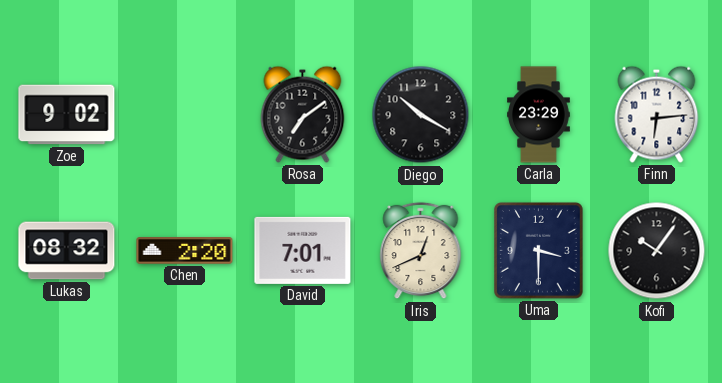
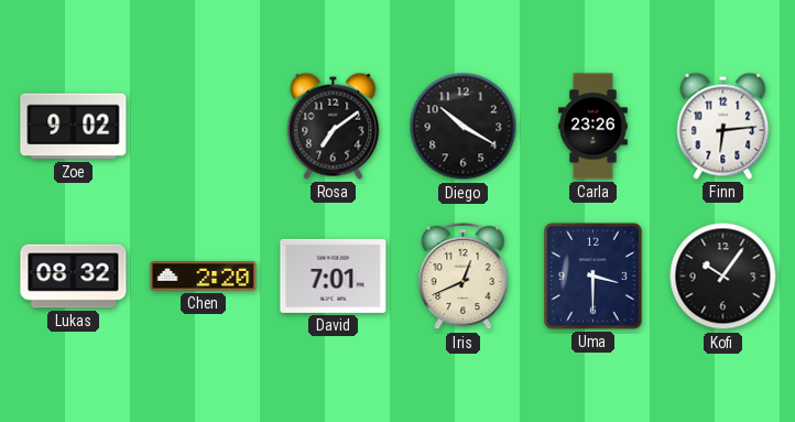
Carla: 23:29 -> 23:26
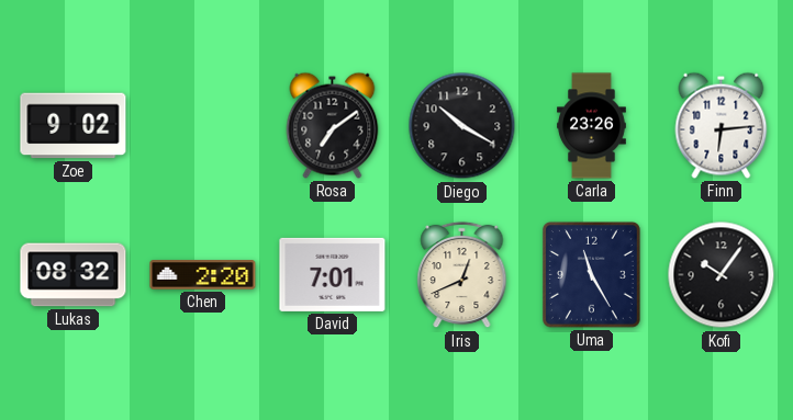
Uma: 3:30 -> 11:25
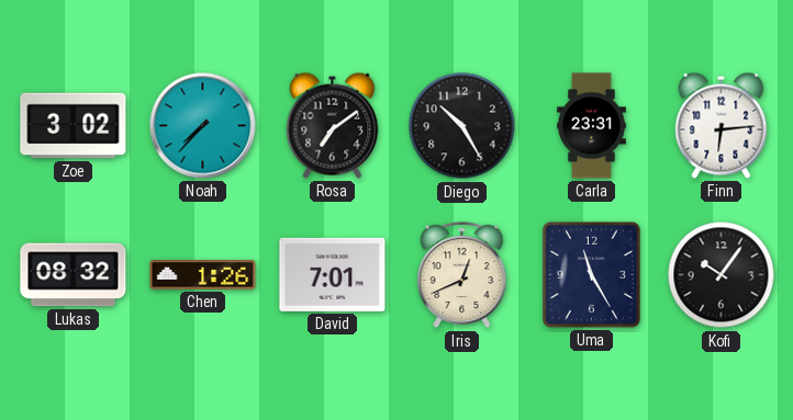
Zoe: 9:02 -> 3:02
Noah: none -> 7:37
Diego: 10:20 -> 10:25
Carla: 23:26 -> 23:31
Chen: 2:20 -> 1:26
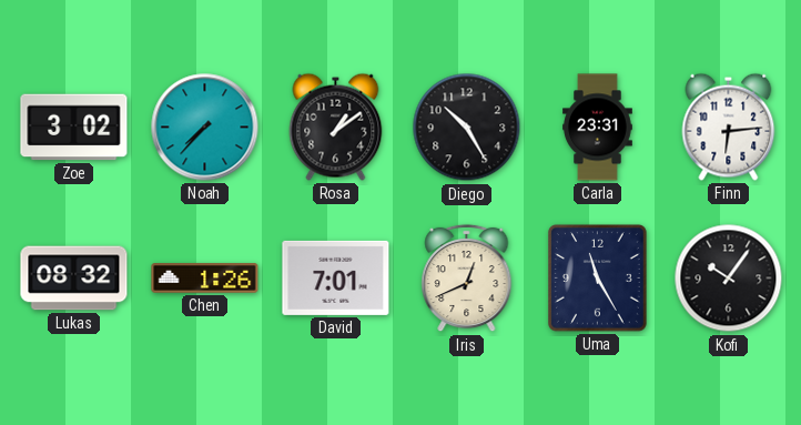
Rosa: 7:09 -> 1:09
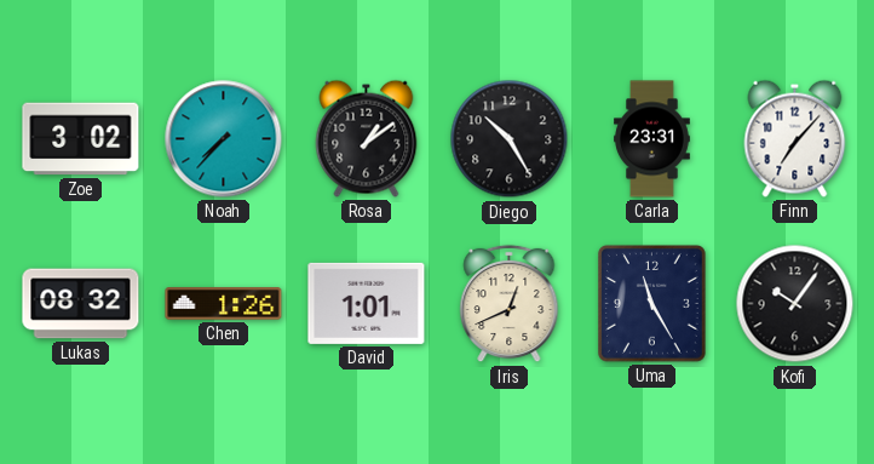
Finn: 6:14 -> 7:07
David: 7:01 -> 1:01
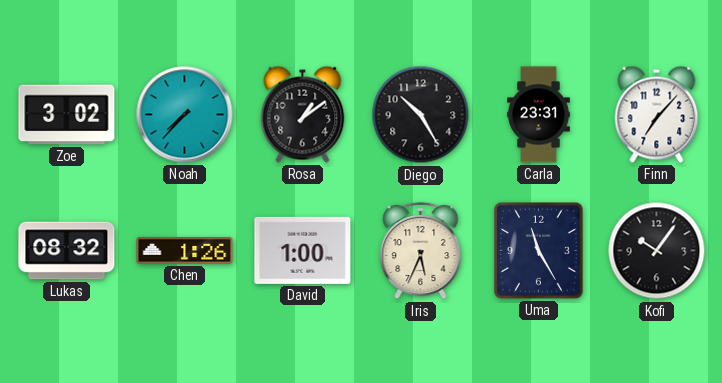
David: 1:01 -> 1:00
Iris: 12:41 -> 5:34
